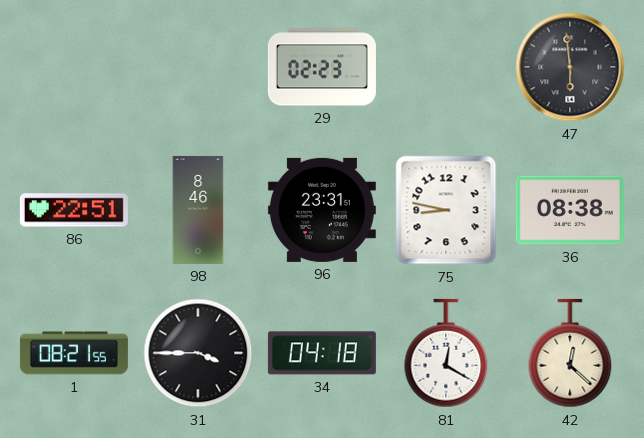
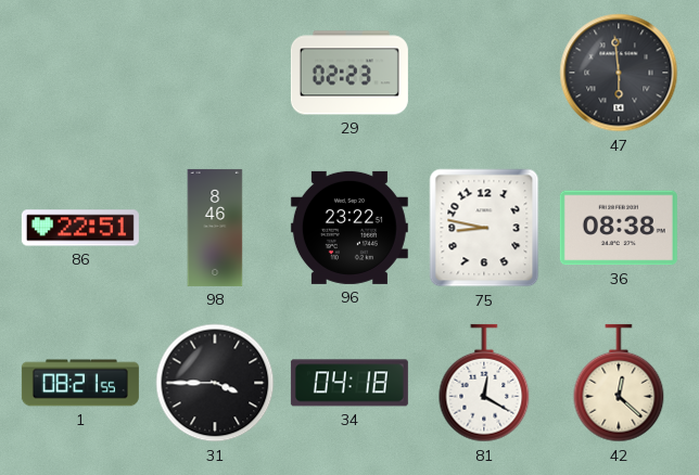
96: 23:31 -> 23:22
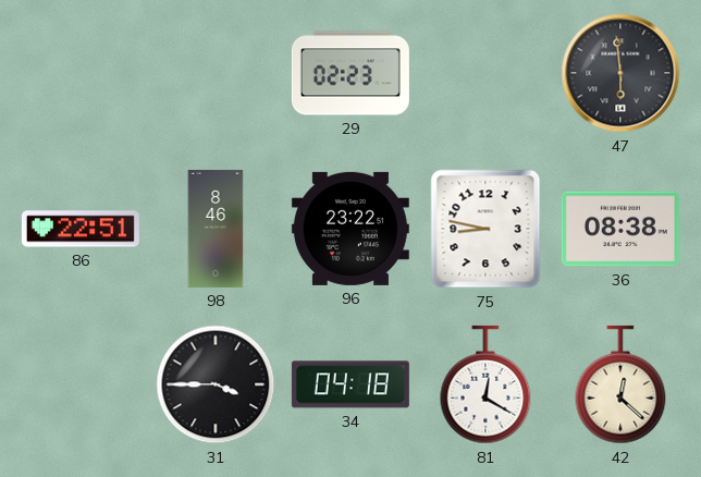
1: 08:21 -> none
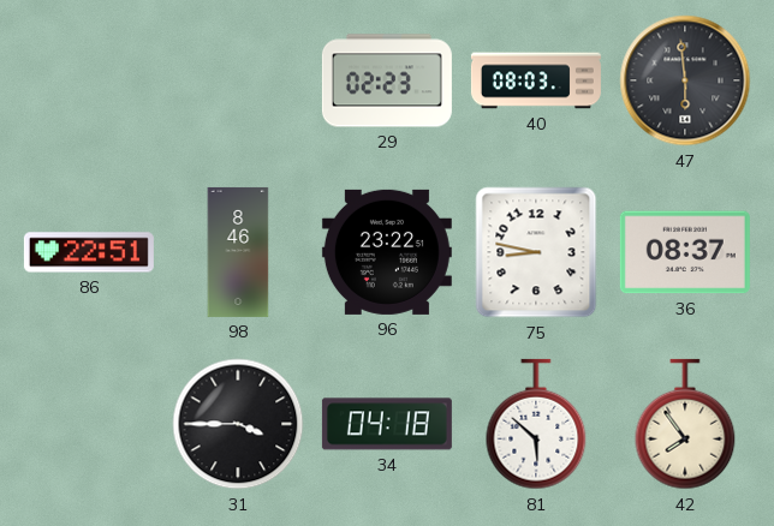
40: none -> 08:03
36: 08:38 -> 08:37
81: 12:20 -> 5:52
42: 12:22 -> 7:54
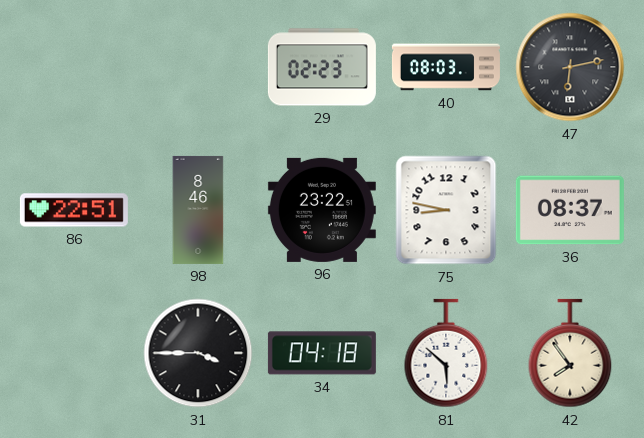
47: 5:59 -> 6:13
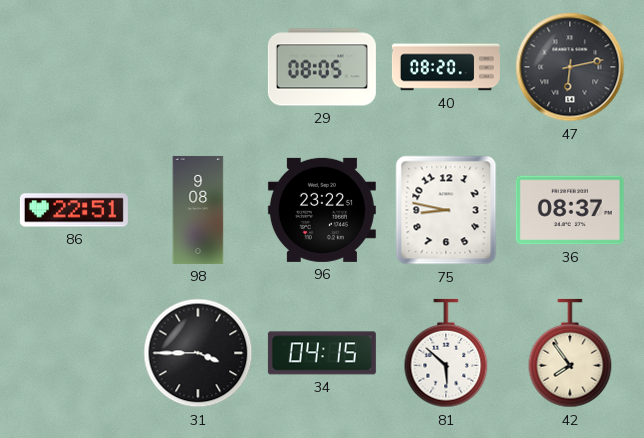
29: 02:23 -> 08:05
40: 08:03 -> 08:20
98: 8:46 -> 9:08
34: 04:18 -> 04:15
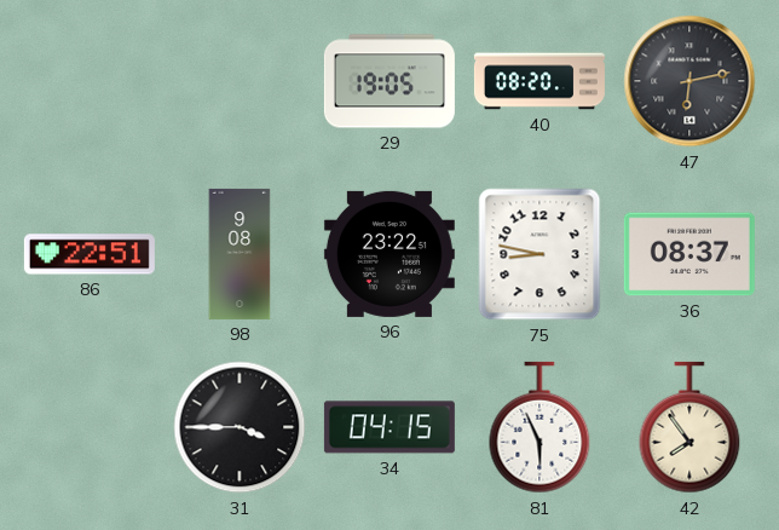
29: 08:05 -> 19:05
81: 5:52 -> 5:56
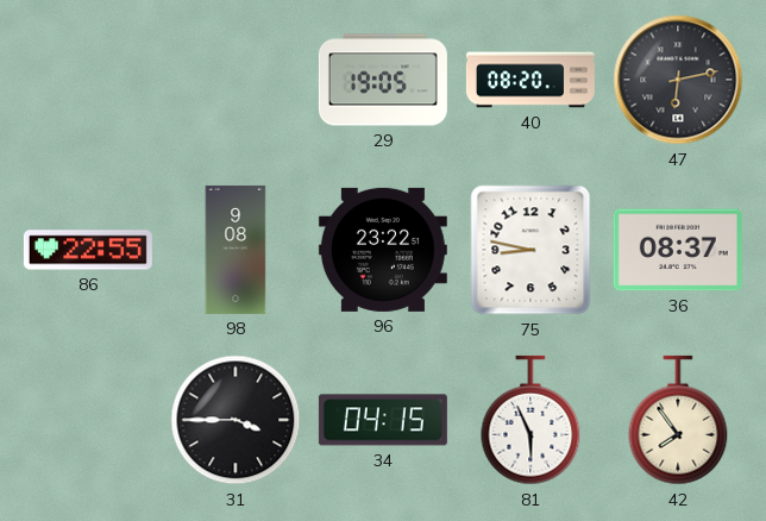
86: 22:51 -> 22:55
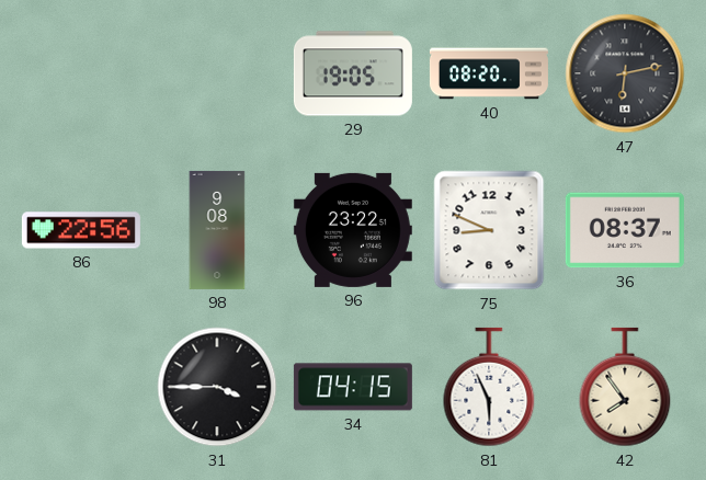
86: 22:55 -> 22:56
75: 8:47 -> 8:49
